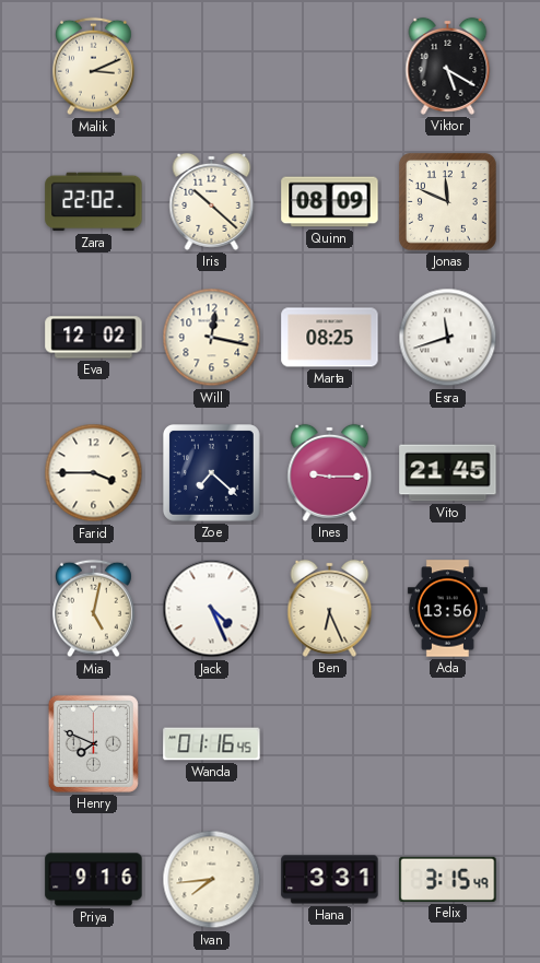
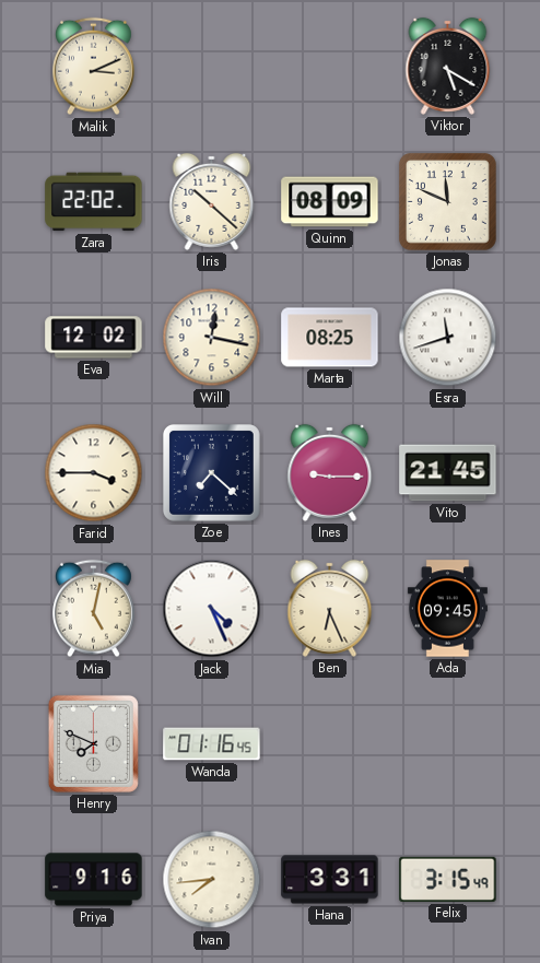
Ada: 13:56 -> 09:45
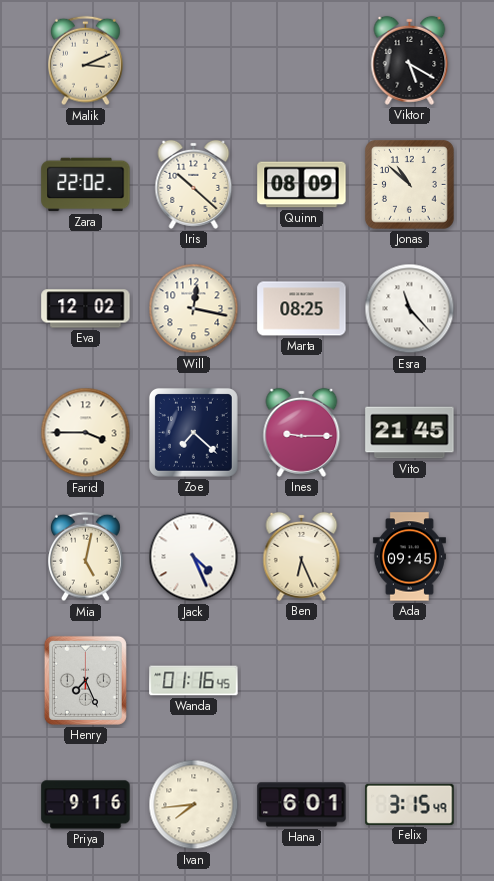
Jonas: 11:49 -> 10:52
Esra: 11:42 -> 11:23
Henry: 7:49 -> 7:26
Hana: 3:31 -> 6:01
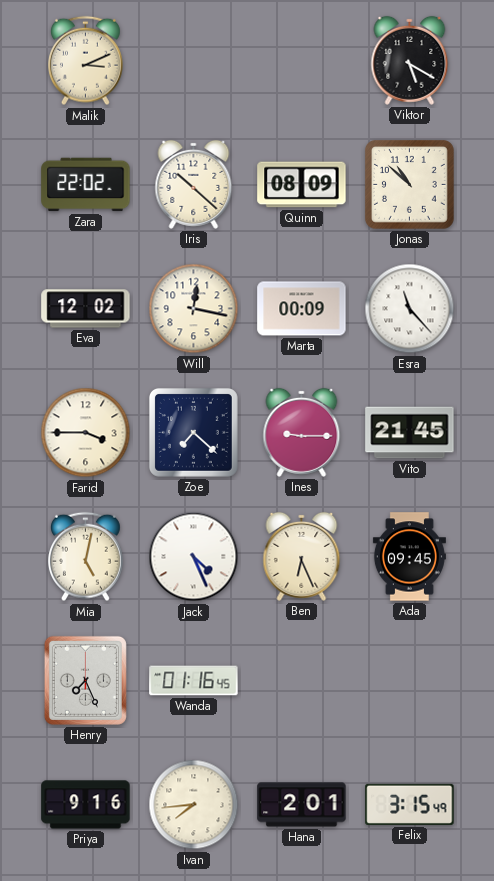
Marta: 08:25 -> 00:09
Hana: 6:01 -> 2:01
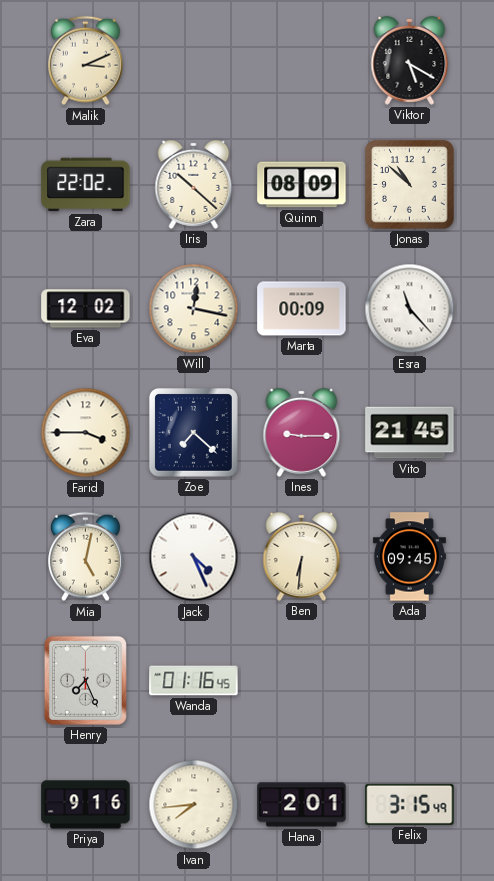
Ben: 6:26 -> 6:31
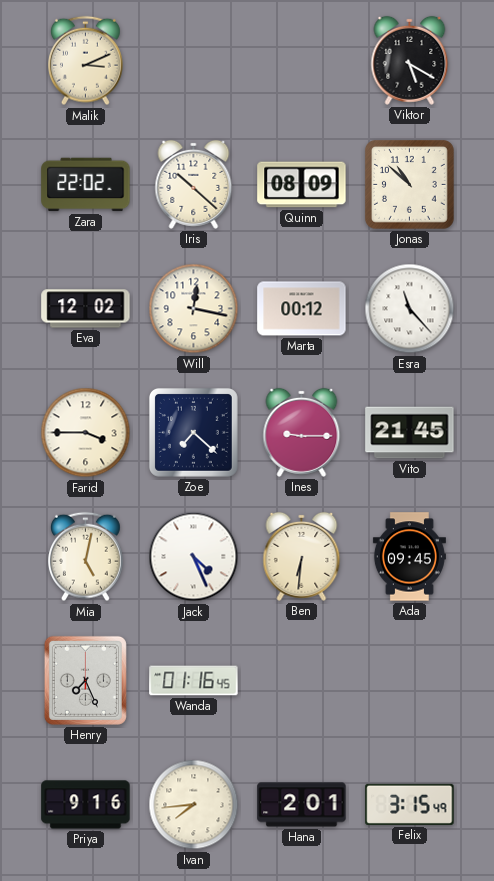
Marta: 00:09 -> 00:12
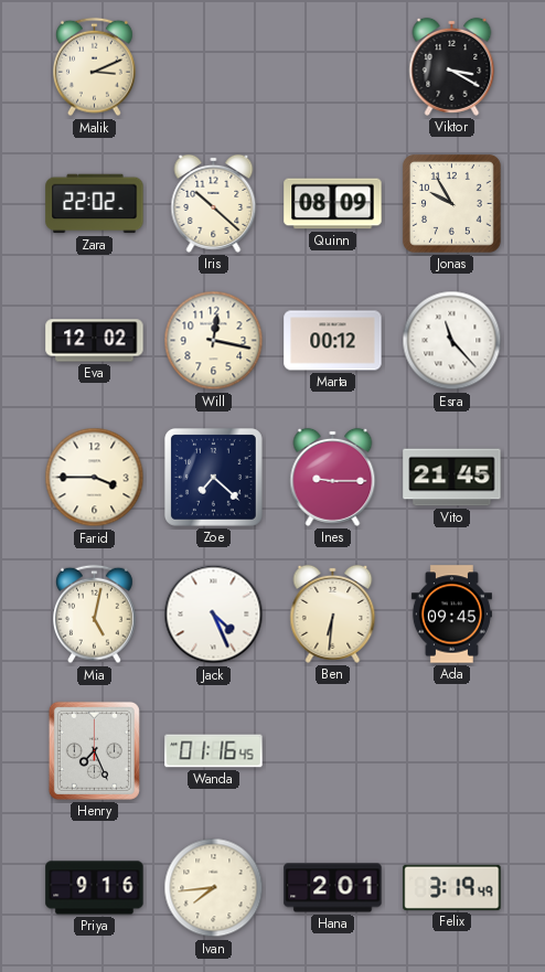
Viktor: 5:20 -> 3:20
Jonas: 10:52 -> 9:55
Felix: 3:15 -> 3:19
